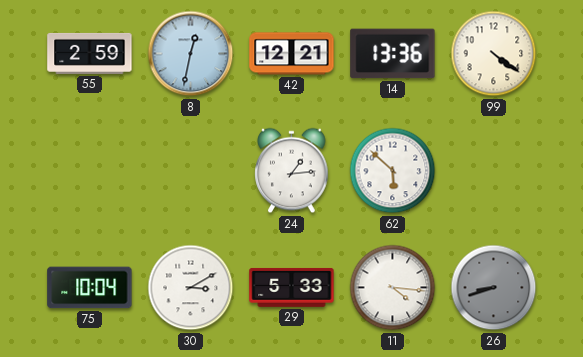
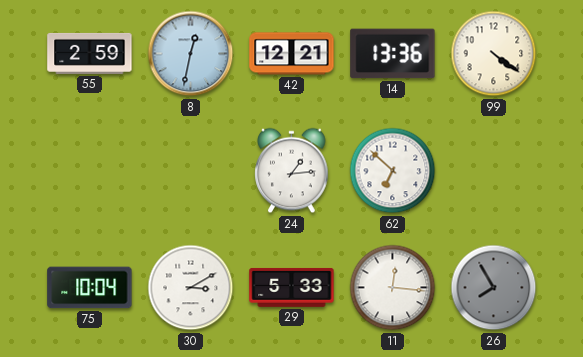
62: 5:52 -> 6:52
11: 4:16 -> 12:16
26: 8:42 -> 7:55
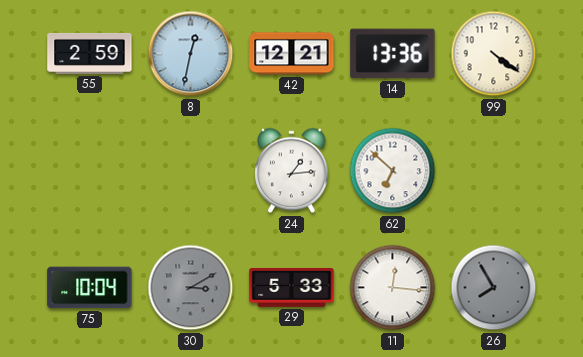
30 dial: white -> grey
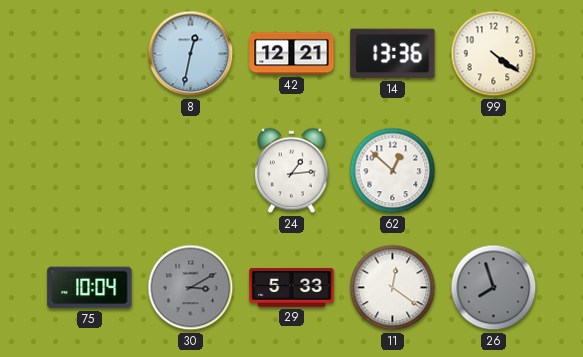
55: 2:59 -> none
62: 6:52 -> 12:52
11: 12:16 -> 12:21
26: 7:55 -> 7:57
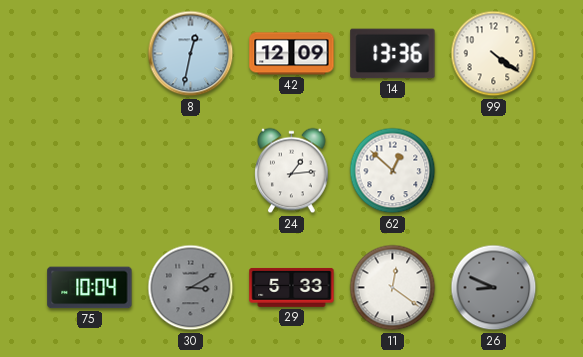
42: 12:21 -> 12:09
26: 7:57 -> 8:49
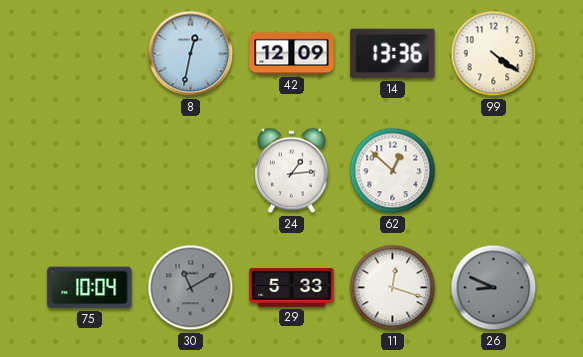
30: 3:10 -> 11:10
11: 12:21 -> 12:18
